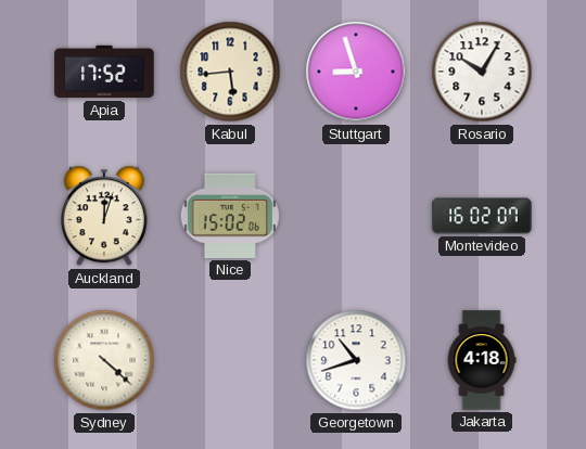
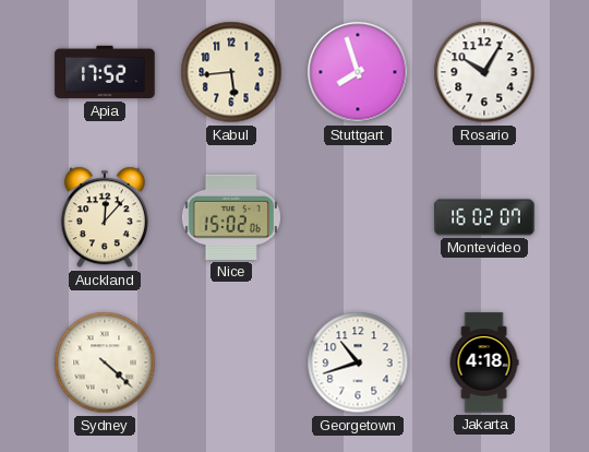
Stuttgart: 8:57 -> 7:57
Auckland: 12:03 -> 12:07
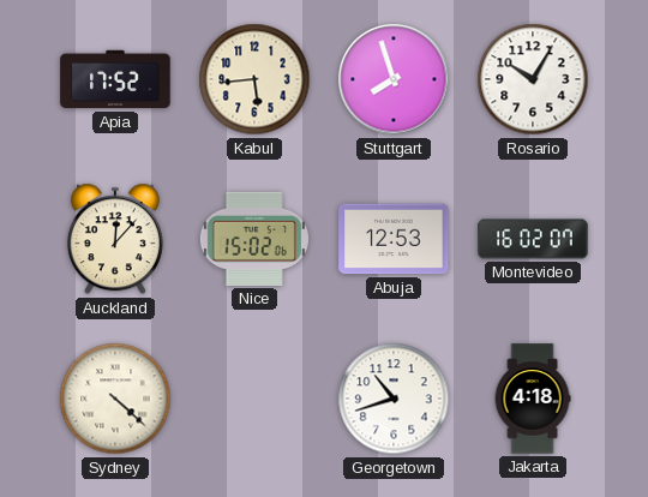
Abuja: none -> 12:53
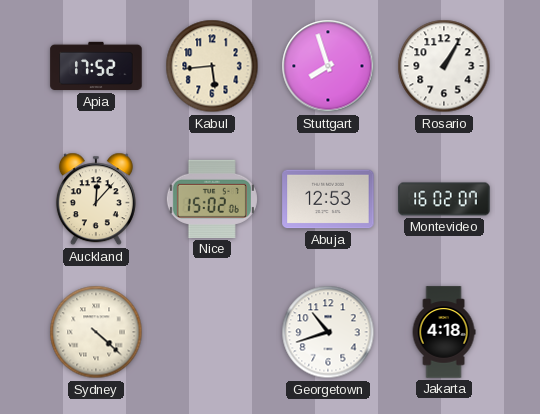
Rosario: 10:05 -> 1:05
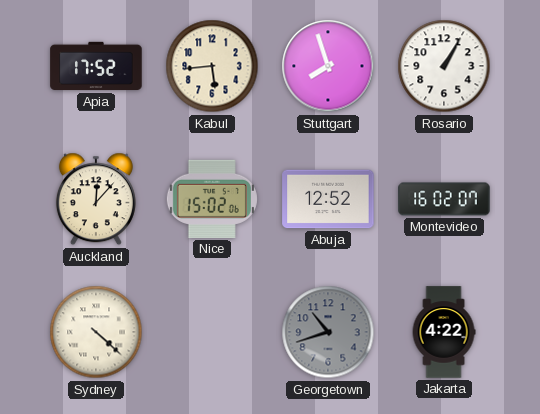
Abuja: 12:53 -> 12:52
Georgetown dial: white -> grey
Jakarta: 4:18 -> 4:22
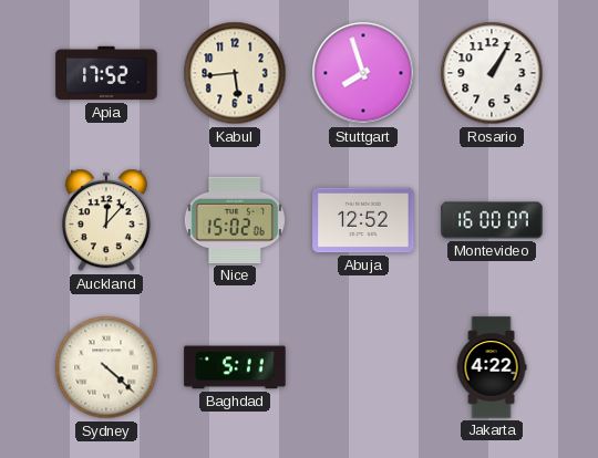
Montevideo: 16:02 -> 16:00
Baghdad: none -> 5:11
Georgetown: 10:42 -> none
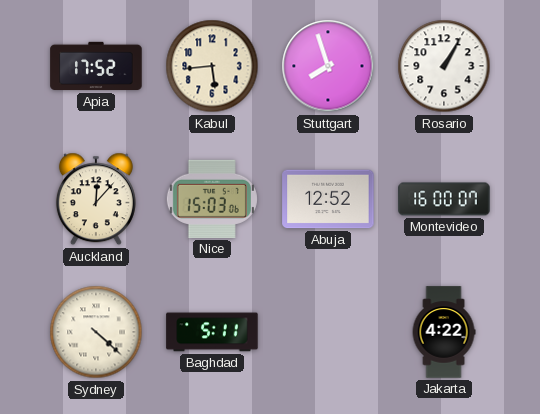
Nice: 15:02 -> 15:03
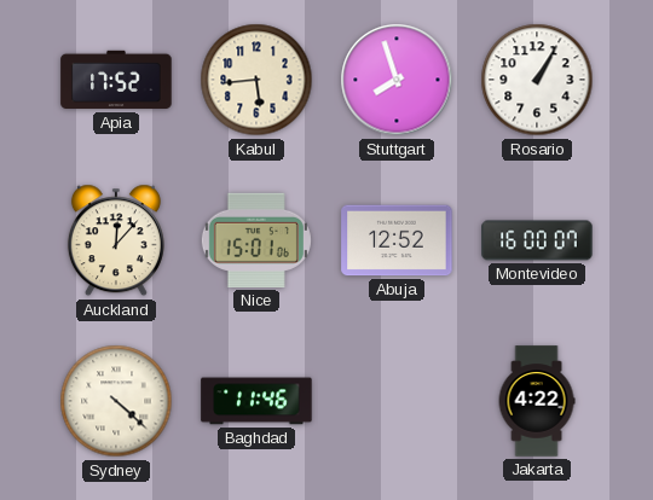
Nice: 15:03 -> 15:01
Baghdad: 5:11 -> 11:46
